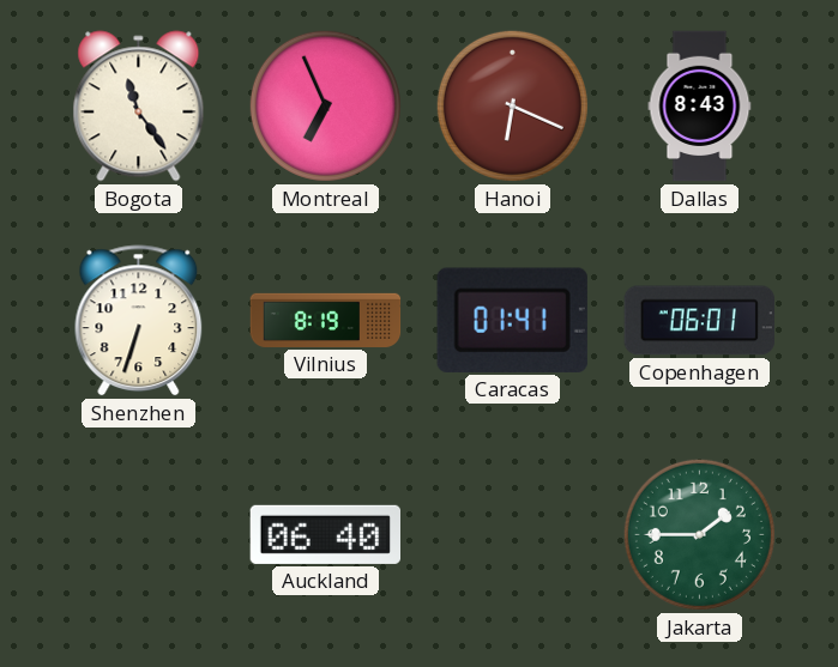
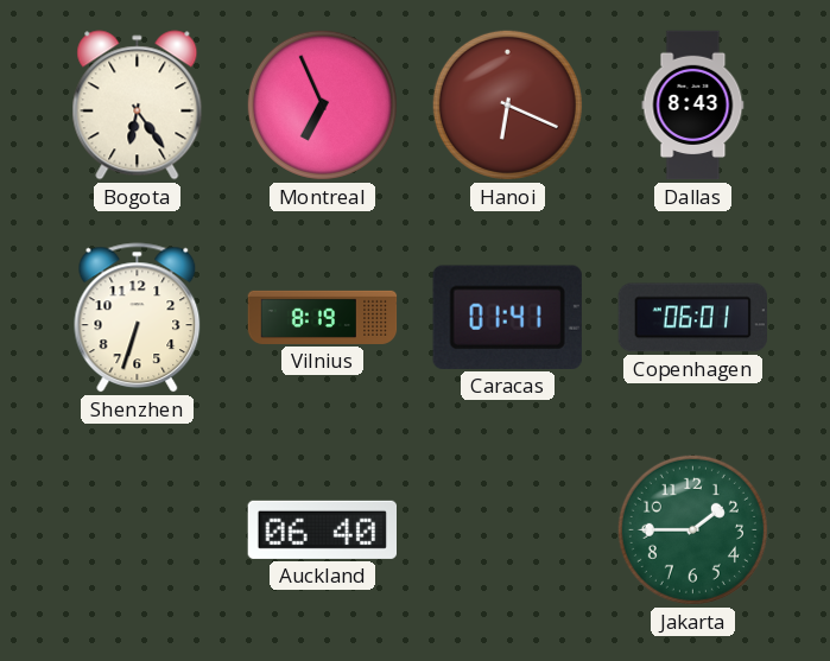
Bogota: 11:24 -> 6:24
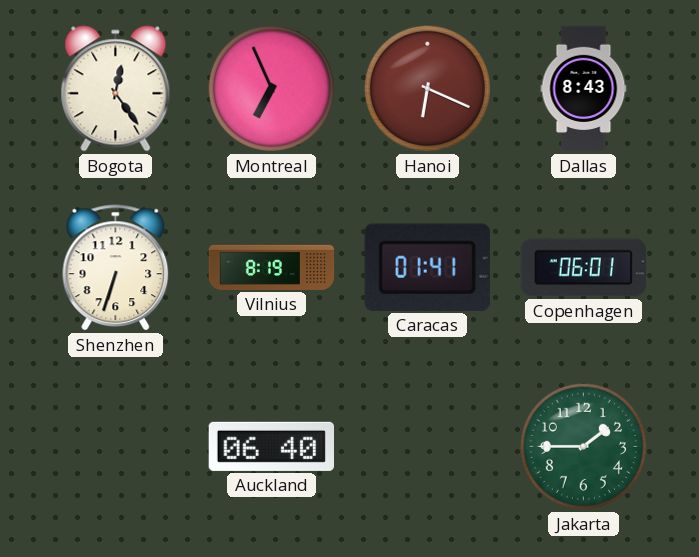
Bogota: 6:24 -> 12:24
